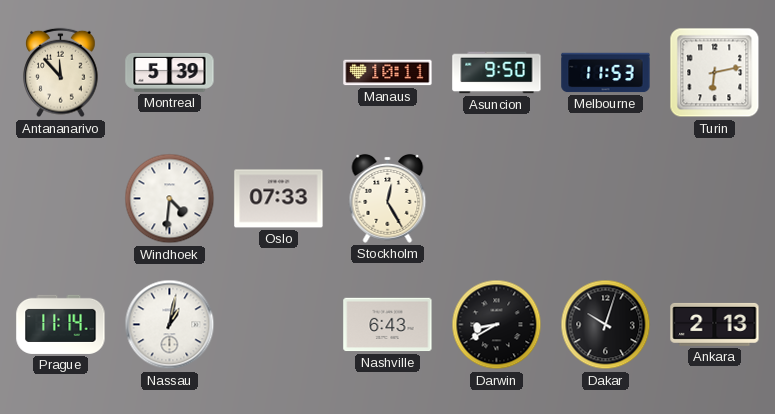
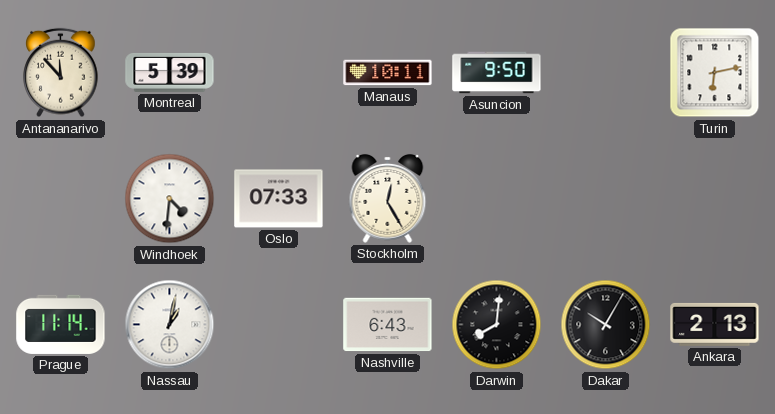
Melbourne: 11:53 -> none
Darwin: 8:40 -> 8:01
Dakar: 10:03 -> 10:05
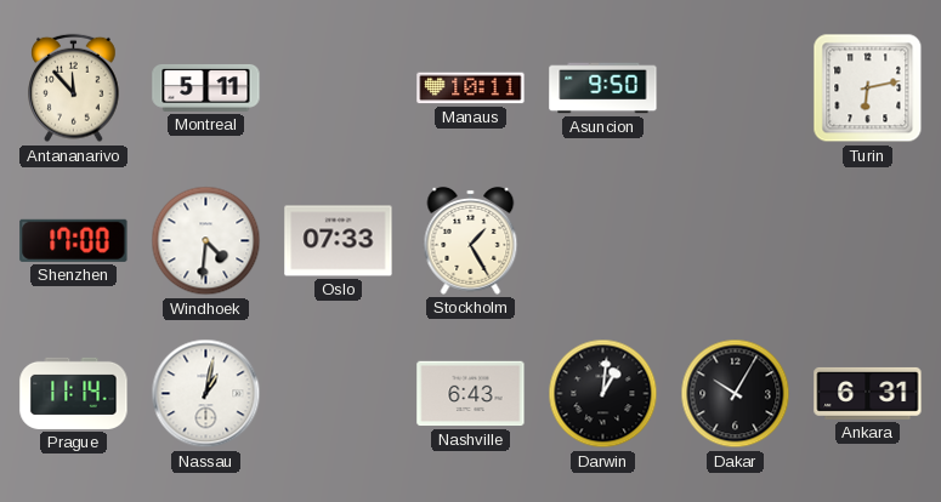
Montreal: 5:39 -> 5:11
Shenzhen: none -> 17:00
Stockholm: 12:25 -> 1:25
Darwin: 8:01 -> 1:01
Ankara: 2:13 -> 6:31
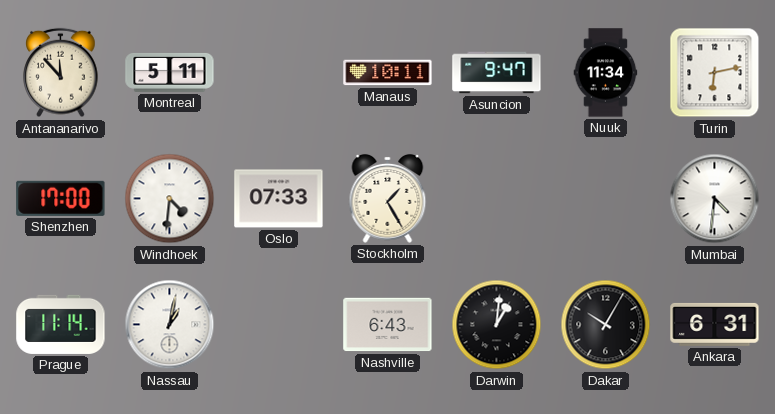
Asuncion: 9:50 -> 9:47
Nuuk: none -> 11:34
Mumbai: none -> 4:31
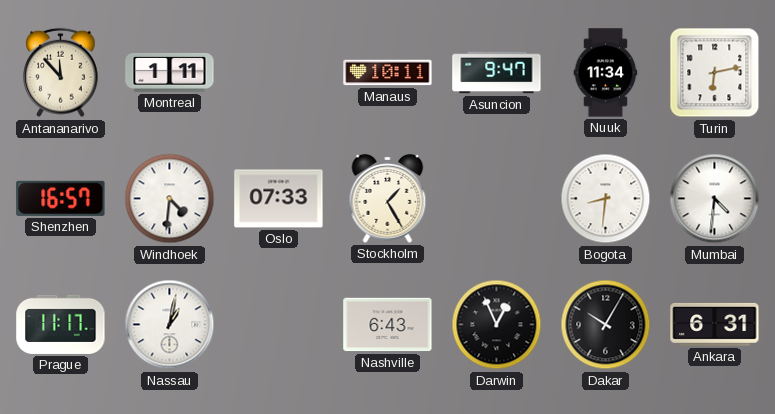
Montreal: 5:11 -> 1:11
Shenzhen: 17:00 -> 16:57
Bogota: none -> 8:31
Prague: 11:14 -> 11:17
Darwin: 1:01 -> 12:56
